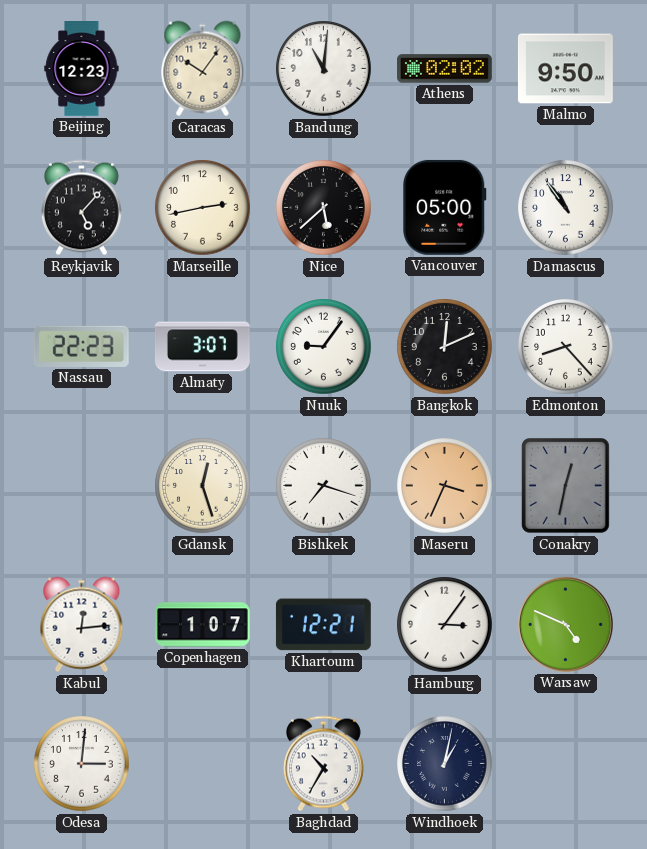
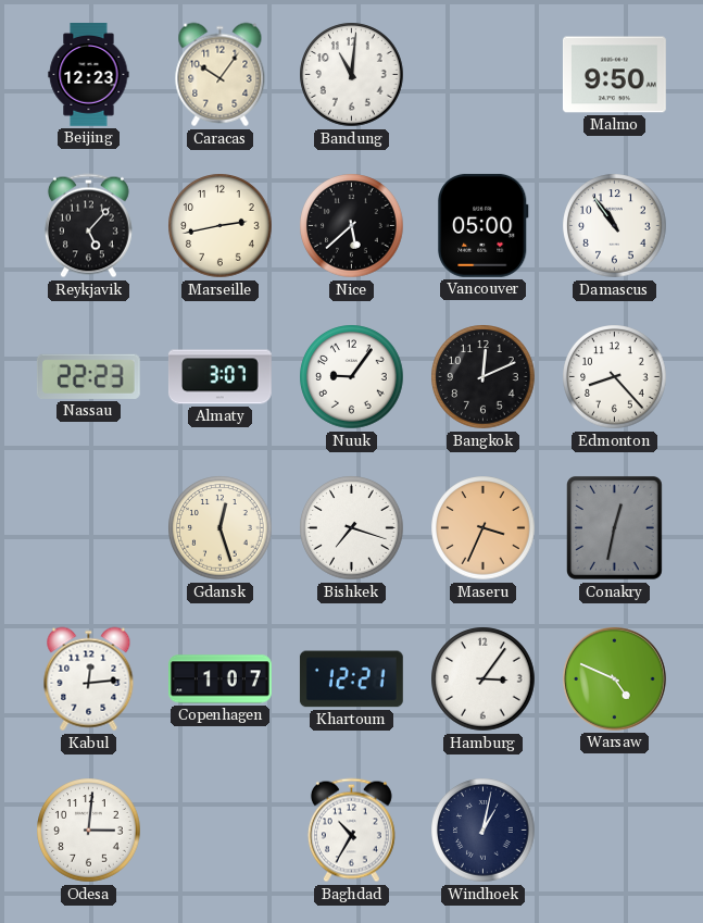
Athens: 02:02 -> none
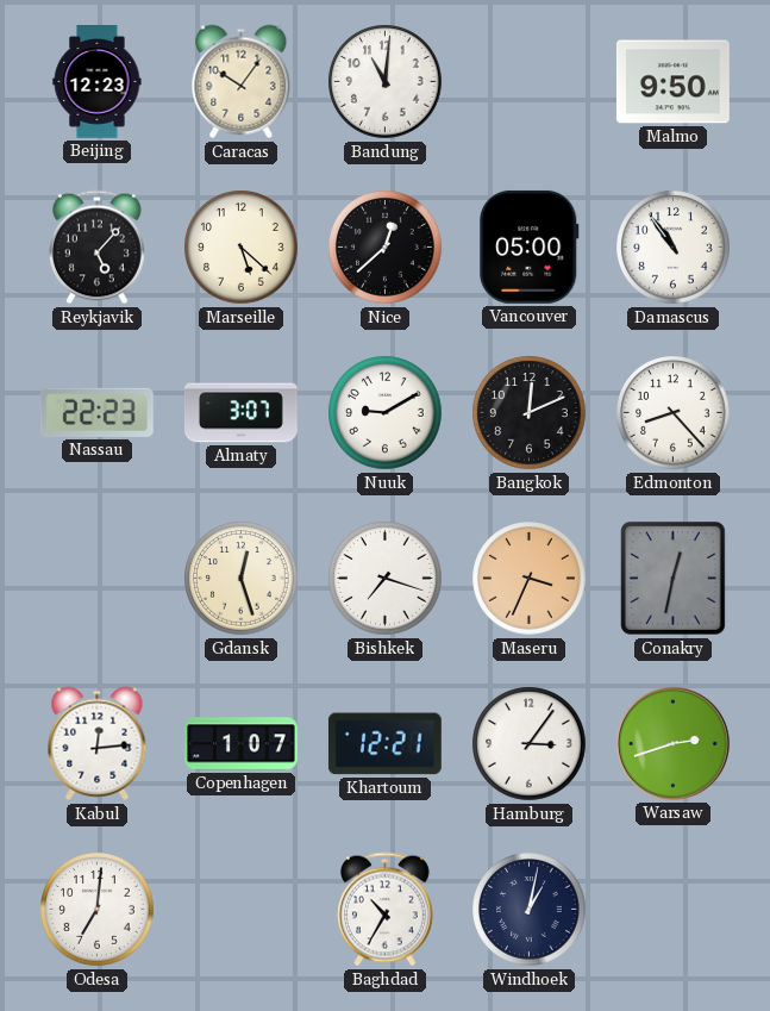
Marseille: 2:43 -> 5:22
Nice: 5:38 -> 12:38
Nuuk: 9:06 -> 9:10
Warsaw: 4:49 -> 2:42
Odesa: 3:01 -> 7:01
